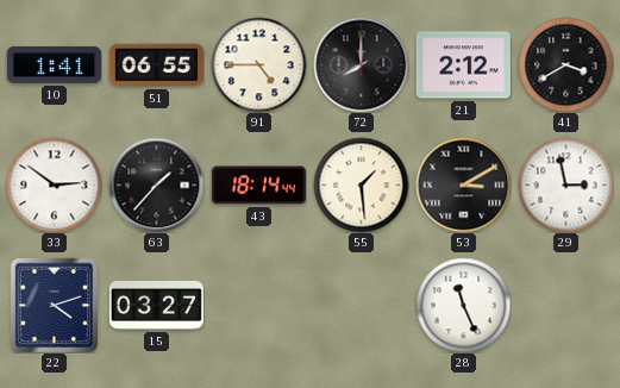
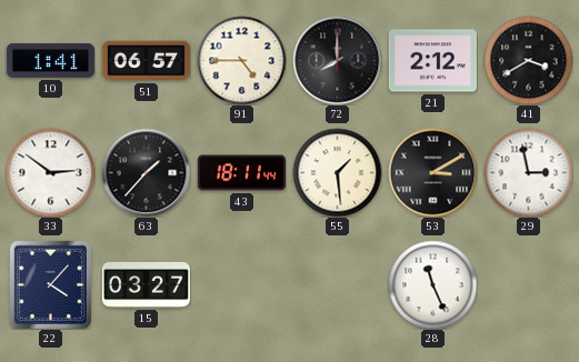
51: 06:55 -> 06:57
43: 18:14 -> 18:11
22: 4:12 -> 4:07
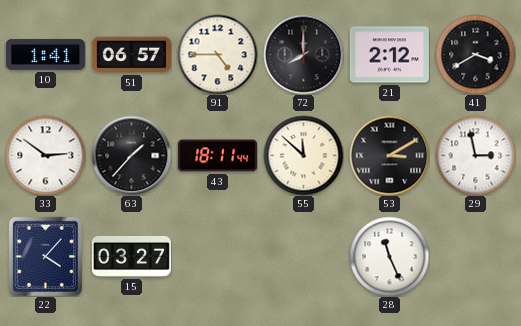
55: 1:29 -> 11:52
